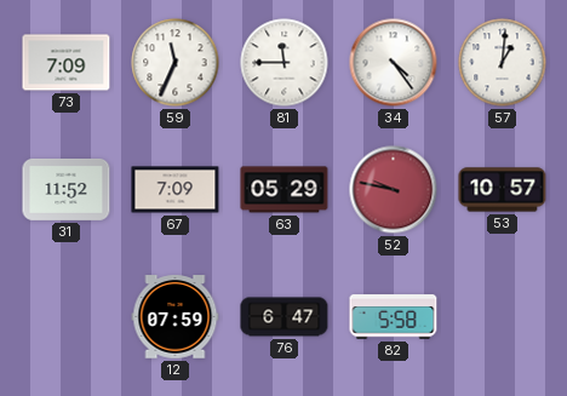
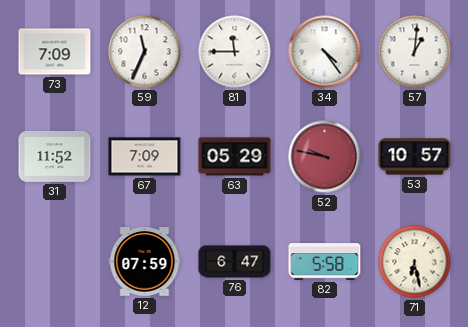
71: none -> 6:28
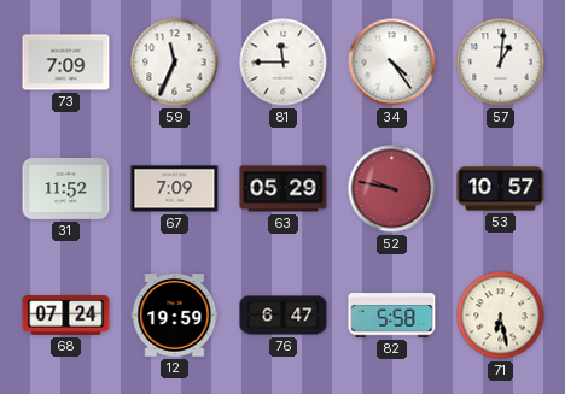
68: none -> 07:24
12: 07:59 -> 19:59
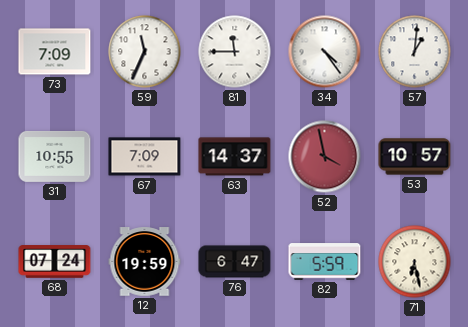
31: 11:52 -> 10:55
63: 05:29 -> 14:37
52: 9:47 -> 3:58
82: 5:58 -> 5:59
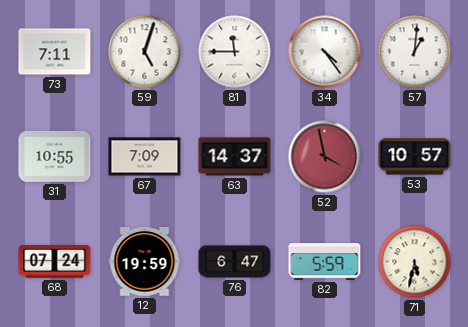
73: 7:09 -> 7:11
59: 11:34 -> 5:03
71: 6:28 -> 5:32
